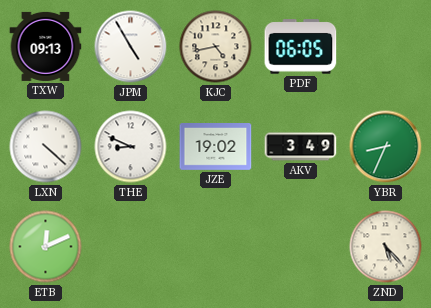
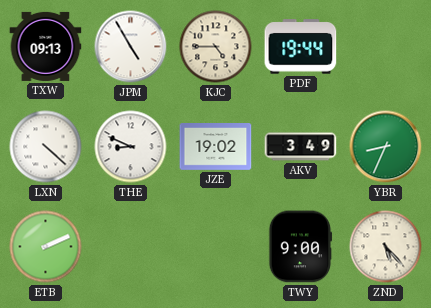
KJC: 4:43 -> 4:45
PDF: 06:05 -> 19:44
ETB: 12:11 -> 2:11
TWY: none -> 9:00
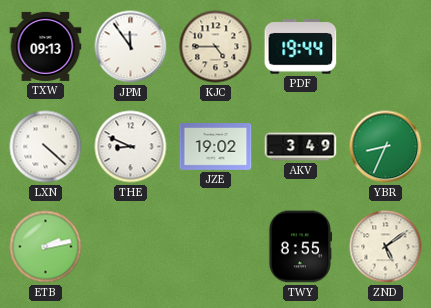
JPM: 4:55 -> 11:54
ETB: 2:11 -> 2:13
TWY: 9:00 -> 8:55
ZND: 5:23 -> 5:09
